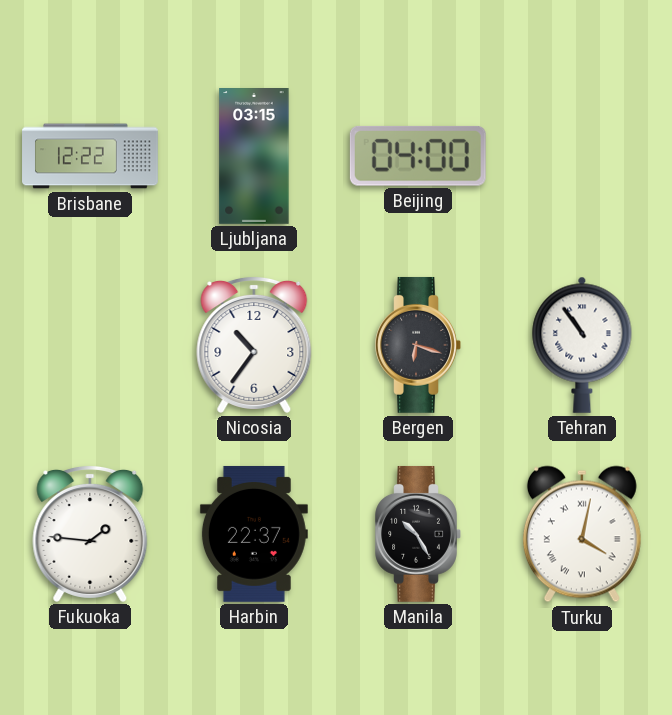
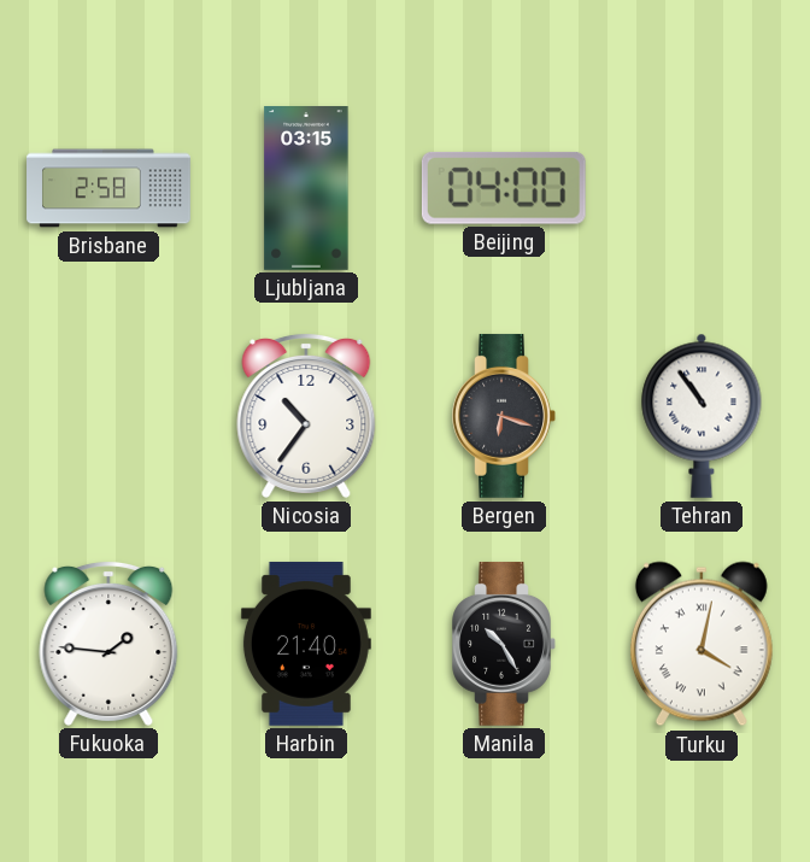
Brisbane: 12:22 -> 2:58
Harbin: 22:37 -> 21:40
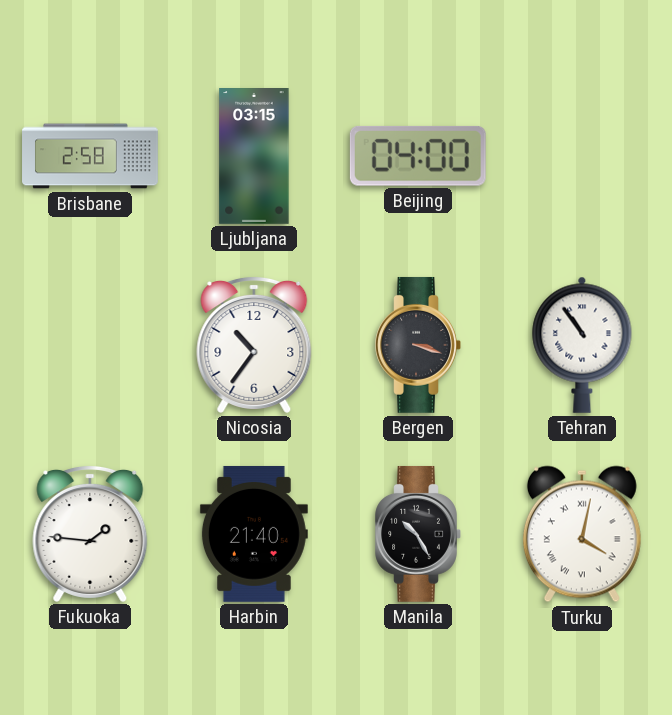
Bergen: 6:18 -> 3:18
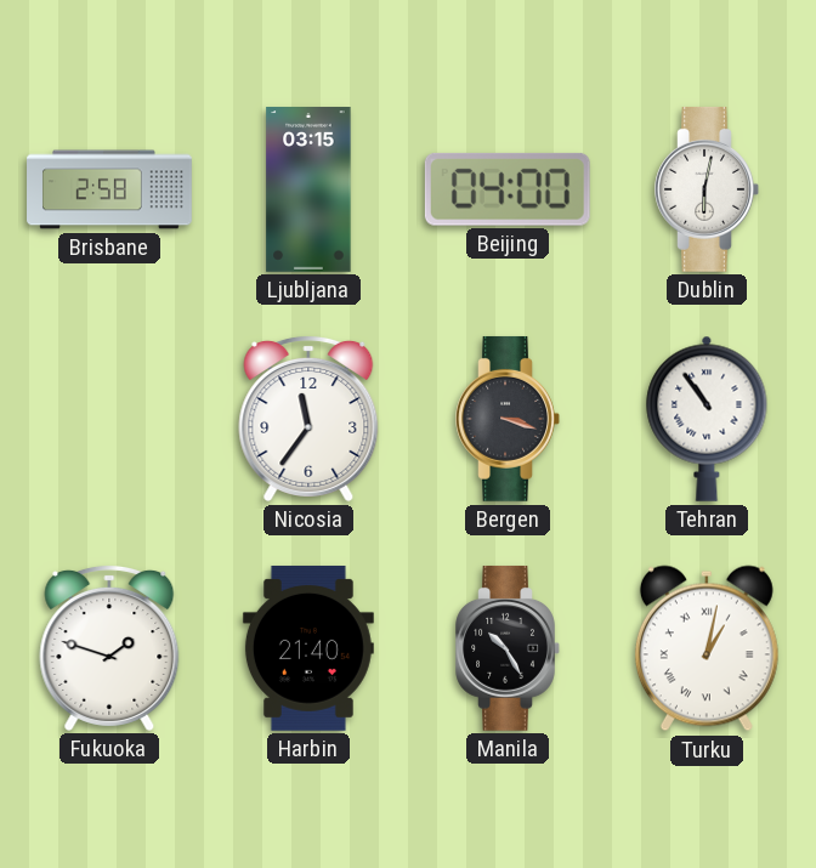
Dublin: none -> 6:02
Nicosia: 10:36 -> 11:36
Fukuoka: 1:46 -> 1:48
Turku: 4:02 -> 1:02
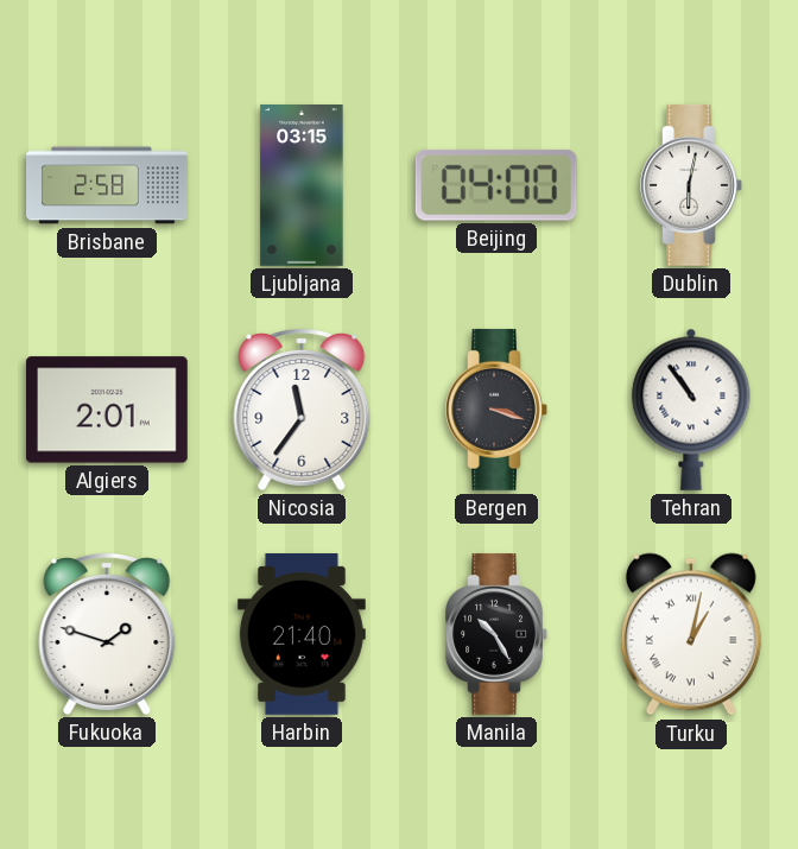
Algiers: none -> 2:01
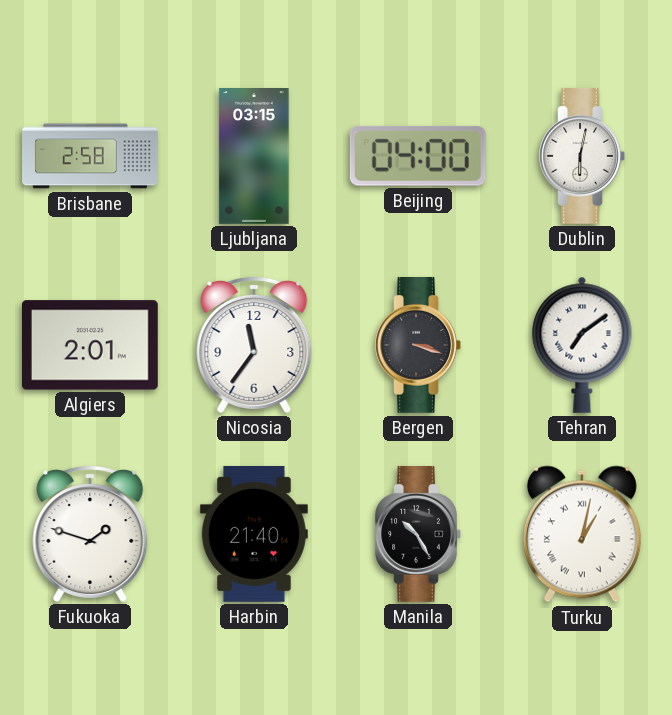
Tehran: 10:54 -> 7:09
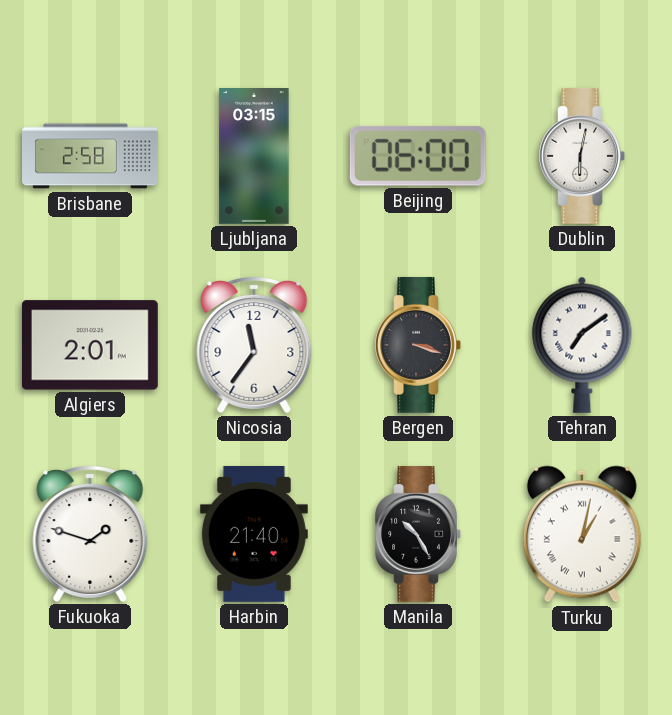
Beijing: 04:00 -> 06:00
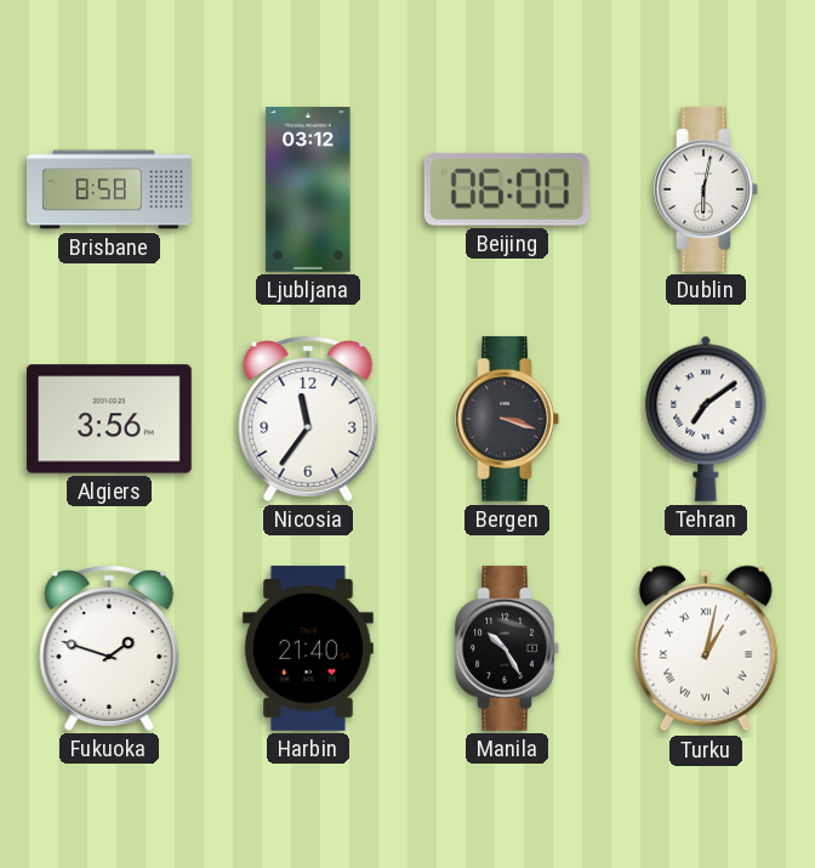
Brisbane: 2:58 -> 8:58
Ljubljana: 03:15 -> 03:12
Algiers: 2:01 -> 3:56
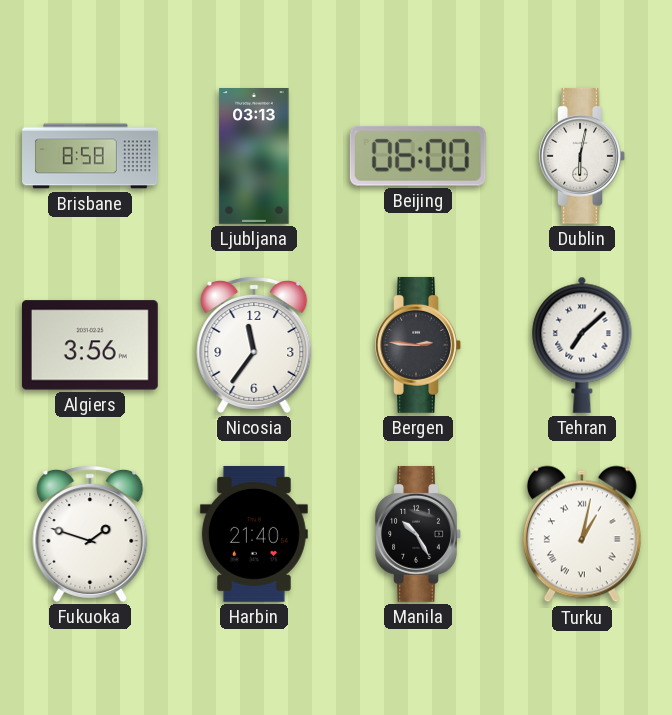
Ljubljana: 03:12 -> 03:13
Bergen: 3:18 -> 2:46
Tehran: 7:09 -> 7:08
